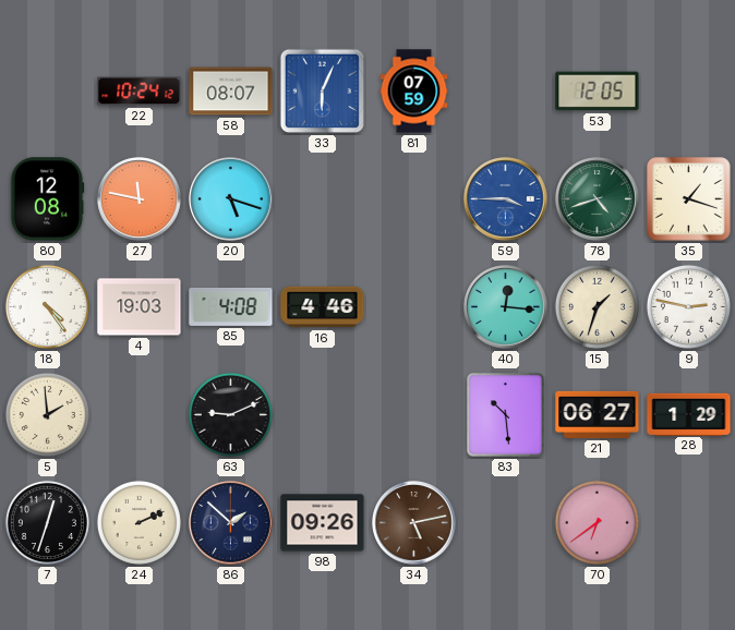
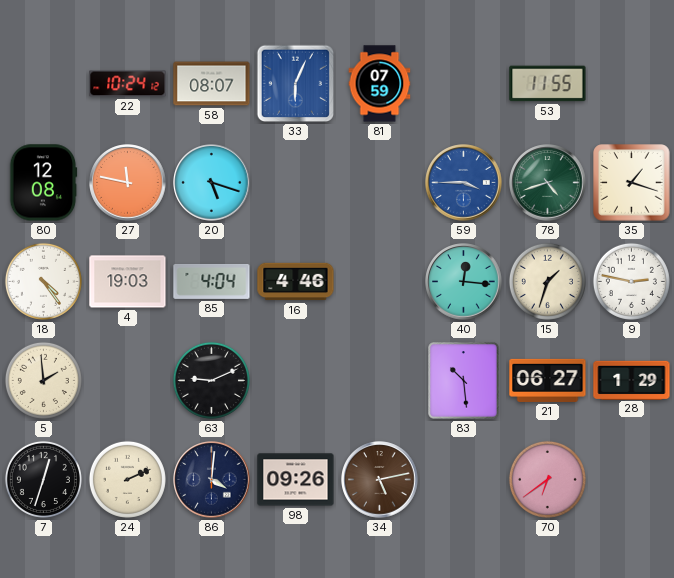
53: 12:05 -> 11:55
85: 4:08 -> 4:04
86: 1:52 -> 4:01
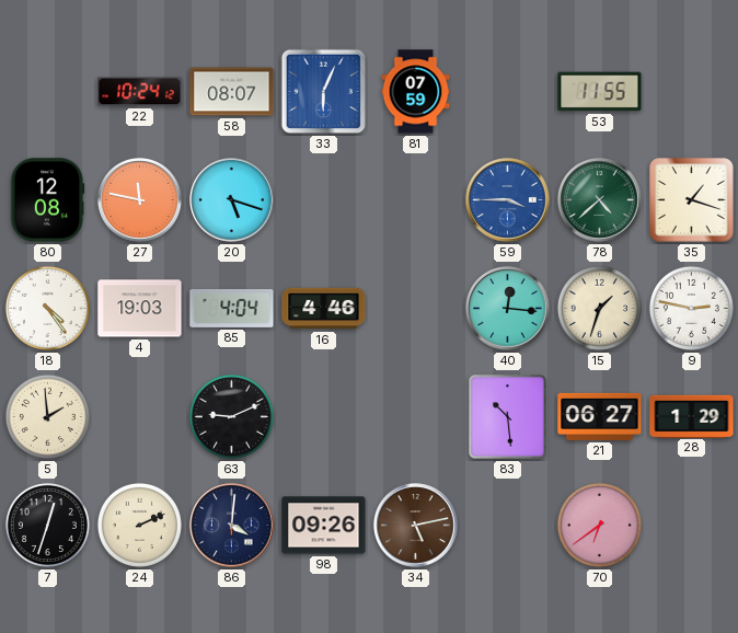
78: 4:42 -> 4:38
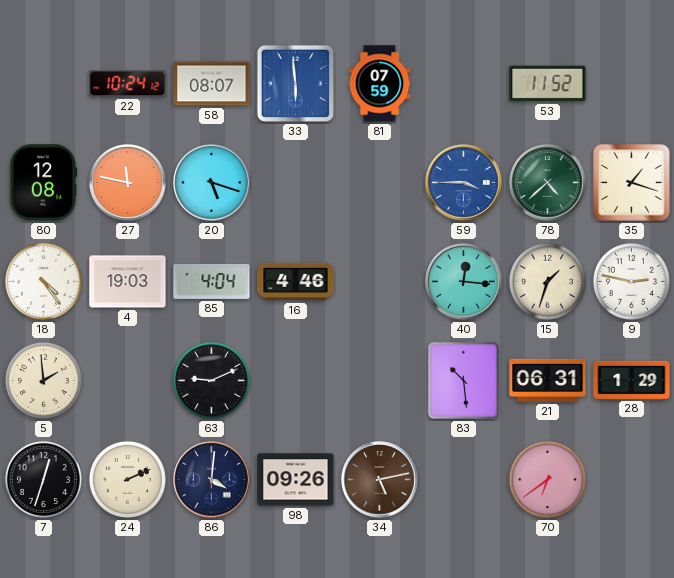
33: 6:04 -> 5:59
53: 11:55 -> 11:52
21: 06:27 -> 06:31
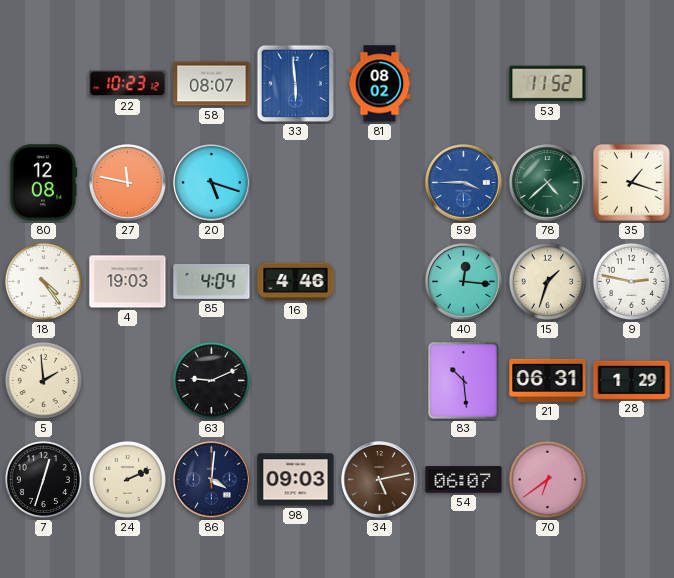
22: 10:24 -> 10:23
81: 07:59 -> 08:02
98: 09:26 -> 09:03
54: none -> 06:07
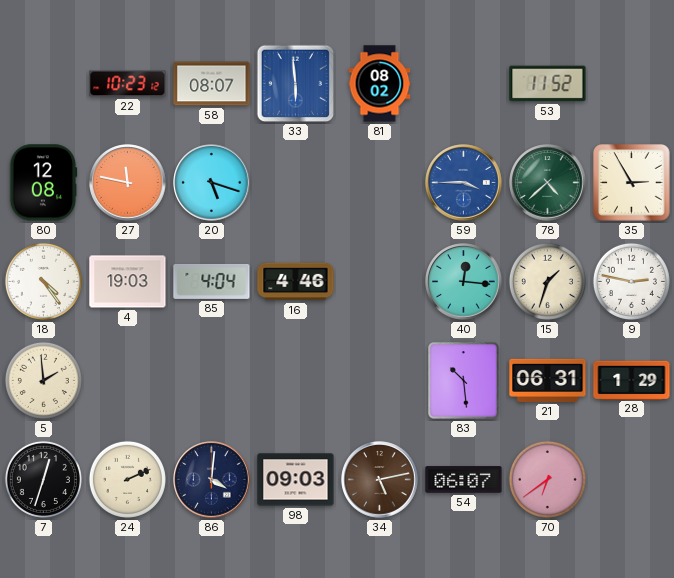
35: 1:18 -> 2:55
63: 9:11 -> none
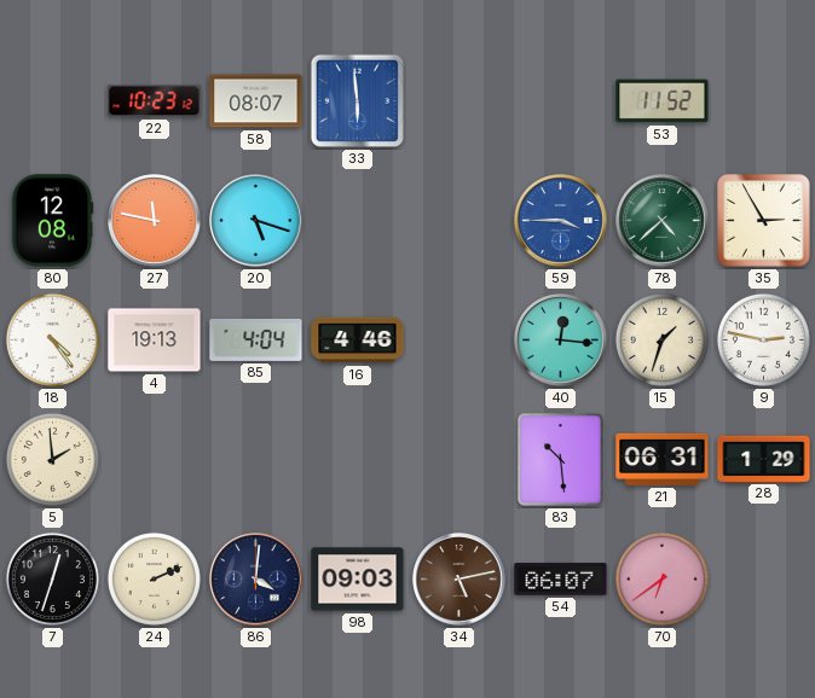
81: 08:02 -> none
4: 19:03 -> 19:13
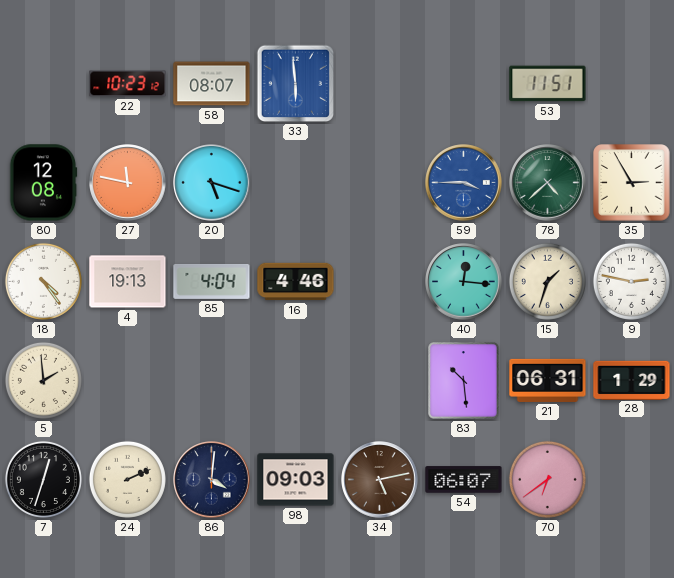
53: 11:52 -> 11:51
